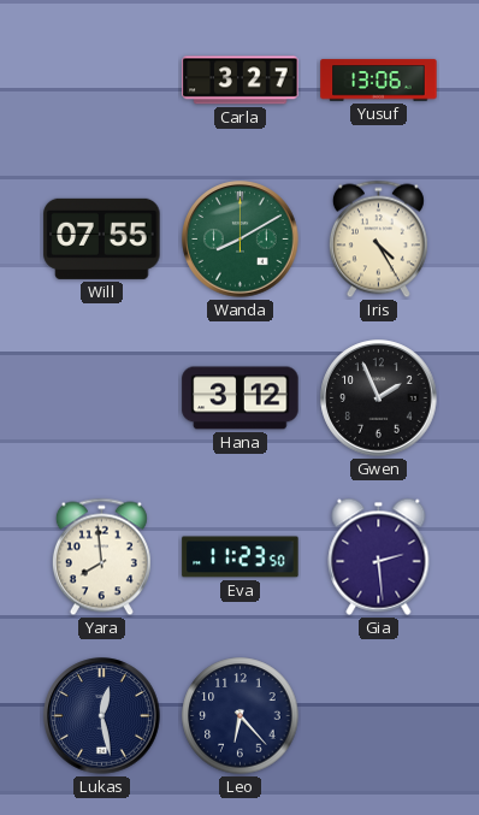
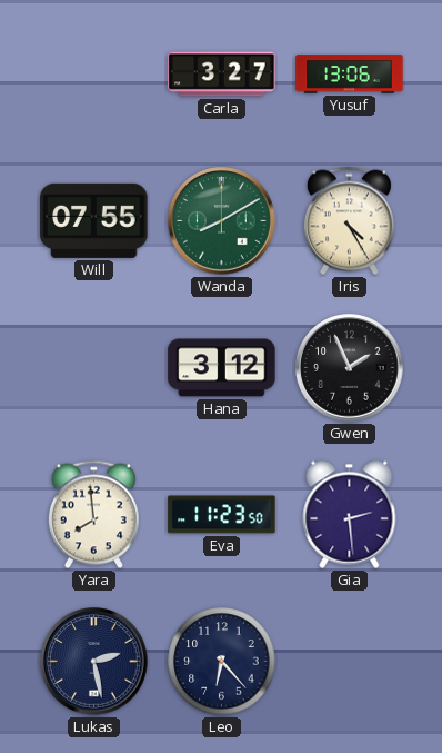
Lukas: 12:28 -> 2:28
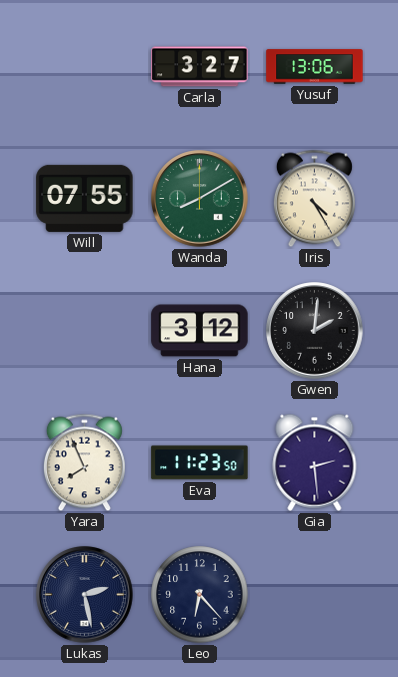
Gwen: 1:56 -> 2:01
Yara: 7:59 -> 7:56
